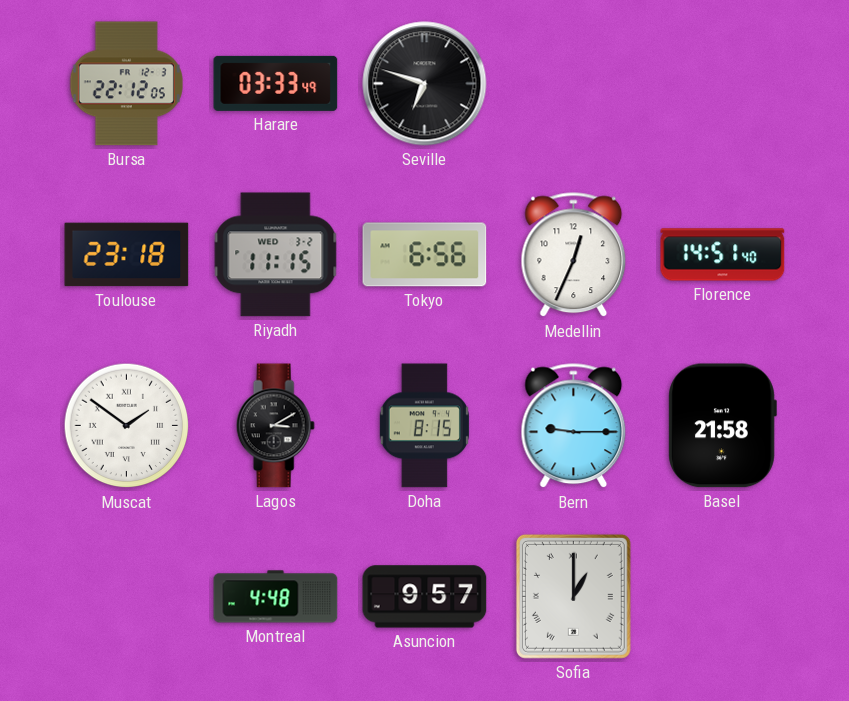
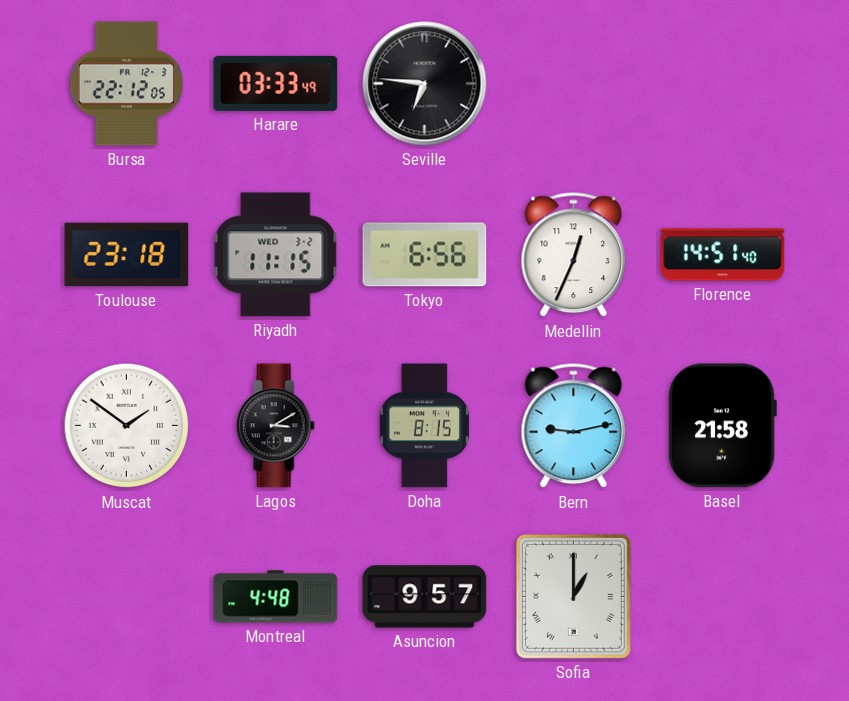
Seville: 6:48 -> 6:46
Bern: 9:15 -> 9:13
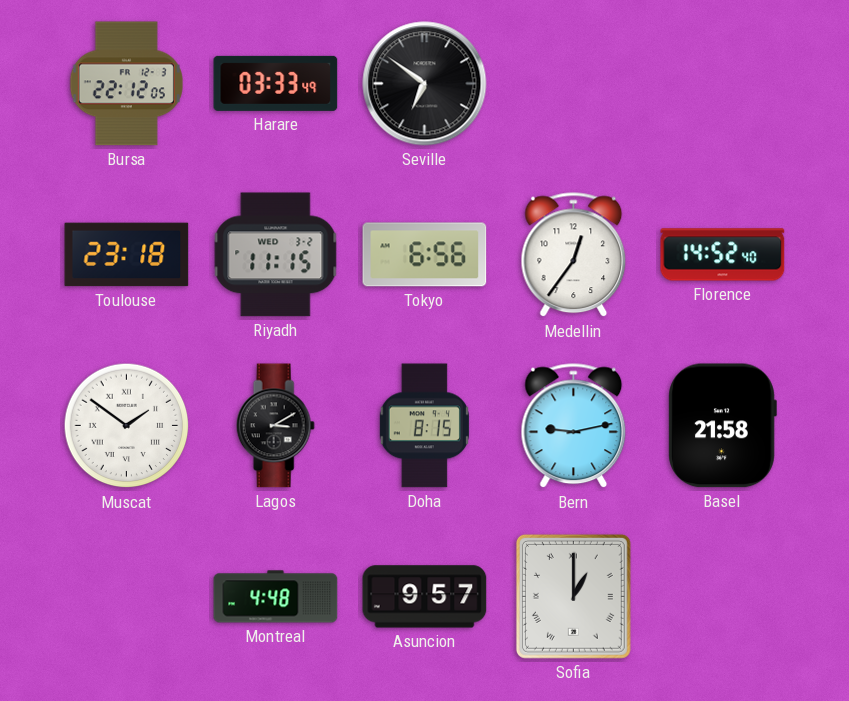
Seville: 6:46 -> 6:51
Medellin: 12:34 -> 12:36
Florence: 14:51 -> 14:52
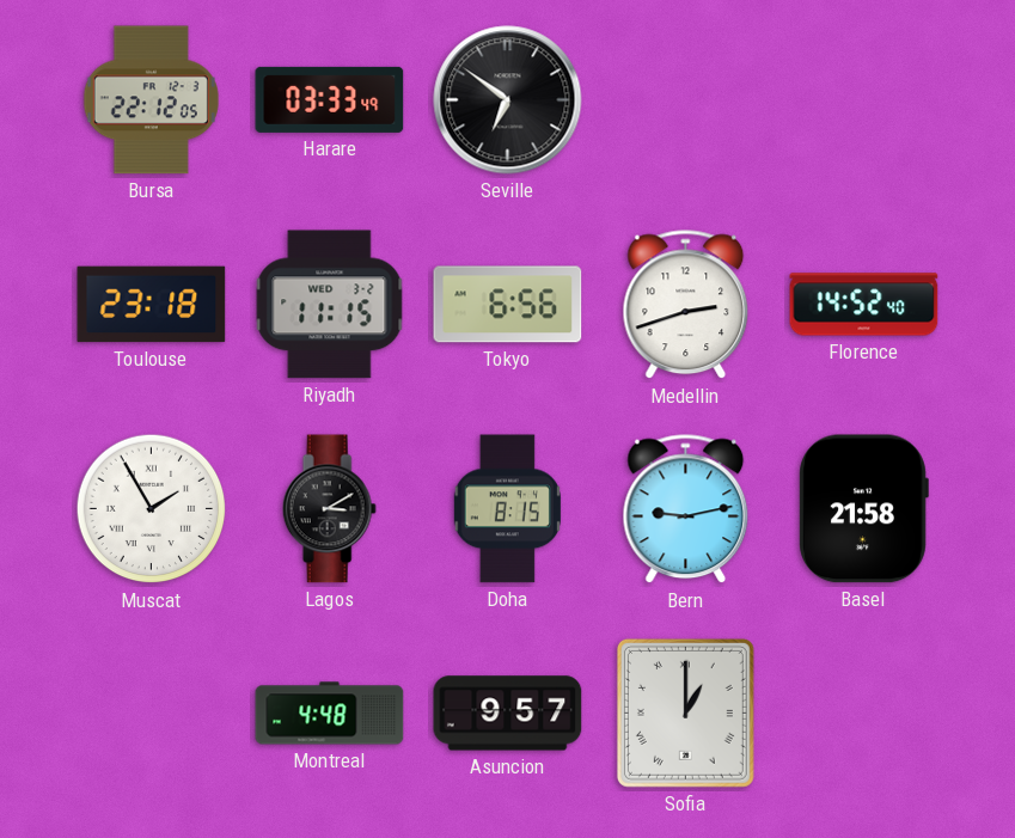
Medellin: 12:36 -> 2:42
Muscat: 1:51 -> 1:55
